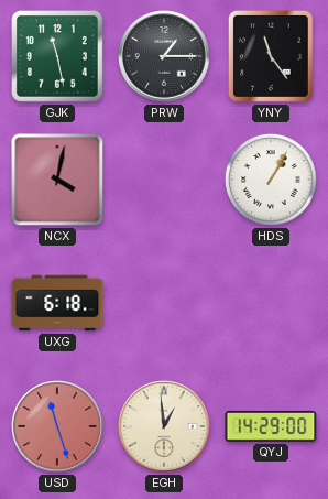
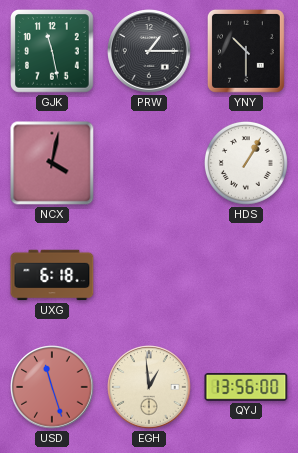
YNY: 11:24 -> 10:30
QYJ: 14:29 -> 13:56
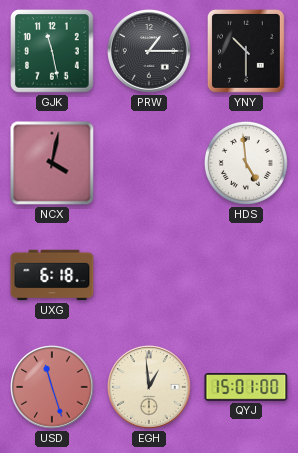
HDS: 1:05 -> 4:59
QYJ: 13:56 -> 15:01
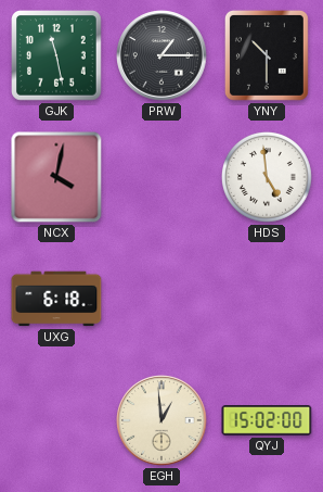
USD: 11:27 -> none
QYJ: 15:01 -> 15:02
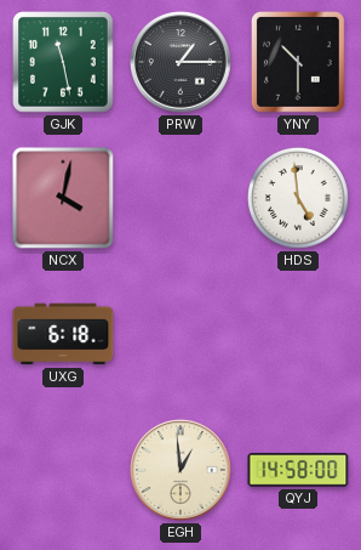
QYJ: 15:02 -> 14:58
